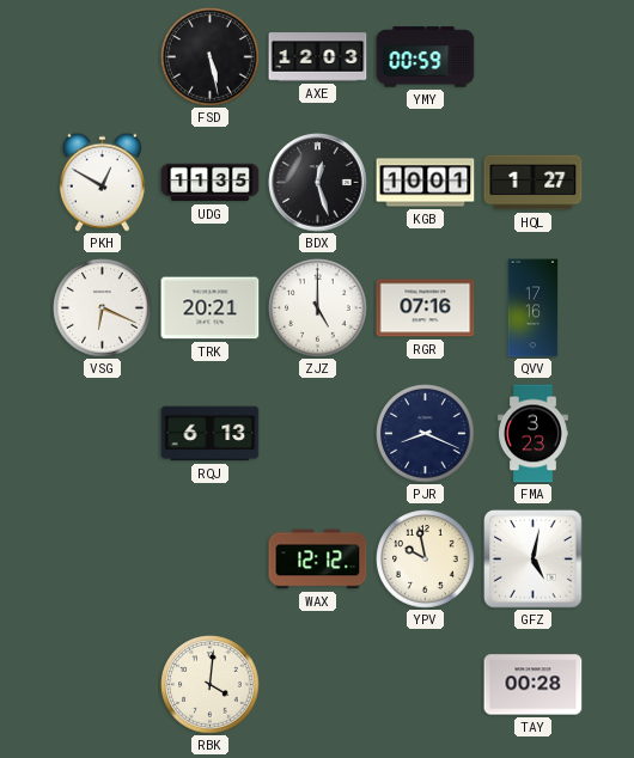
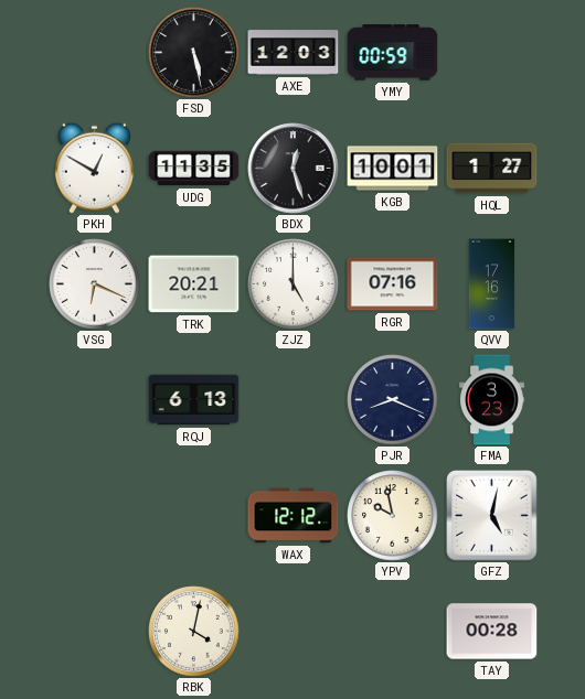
RBK: 4:01 -> 4:02
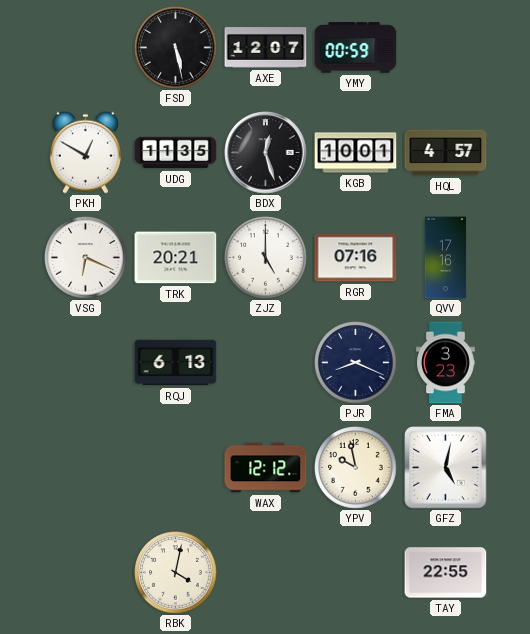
AXE: 12:03 -> 12:07
HQL: 1:27 -> 4:57
TAY: 00:28 -> 22:55
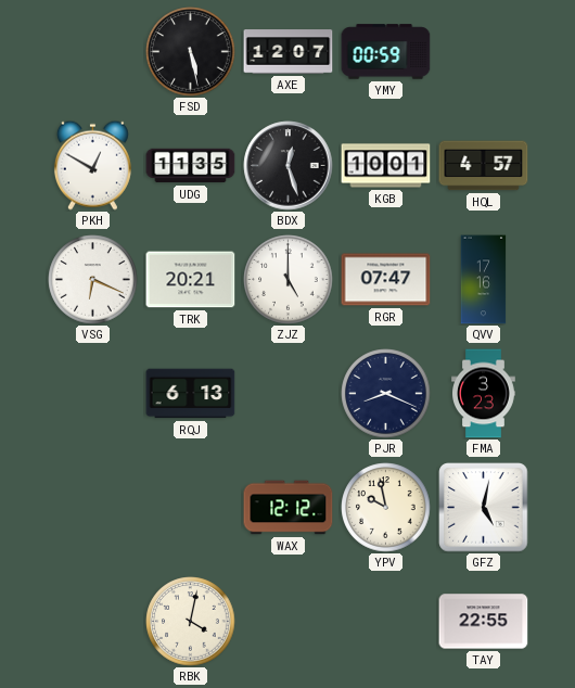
RGR: 07:16 -> 07:47
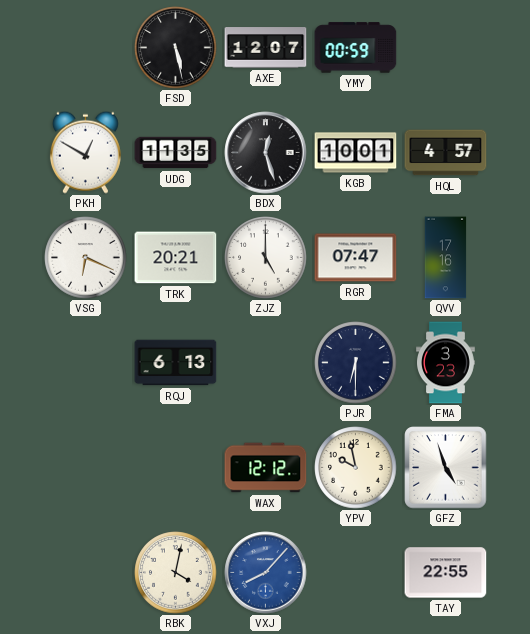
PJR: 8:19 -> 6:30
GFZ: 5:02 -> 4:57
VXJ: none -> 8:07
